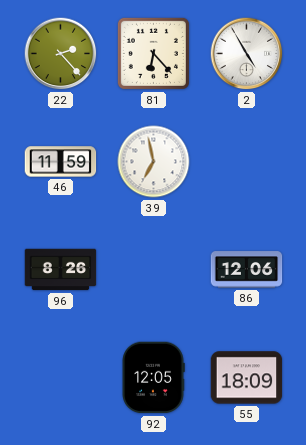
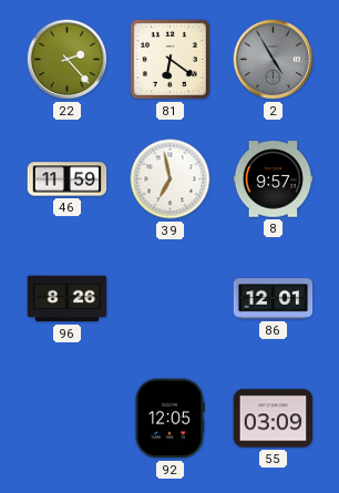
81: 6:23 -> 6:21
2 dial: white -> grey
8: none -> 9:57
86: 12:06 -> 12:01
55: 18:09 -> 03:09
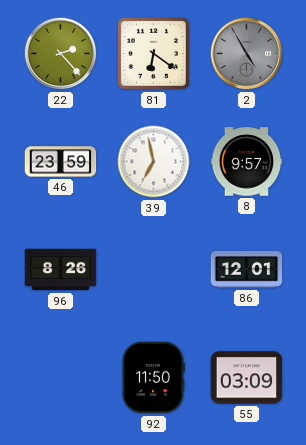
46: 11:59 -> 23:59
92: 12:05 -> 11:50
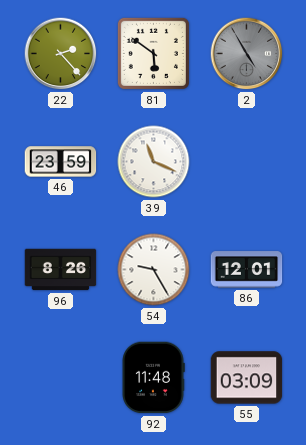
81: 6:21 -> 5:51
39: 6:58 -> 11:19
8: 9:57 -> none
54: none -> 9:25
92: 11:50 -> 11:48
